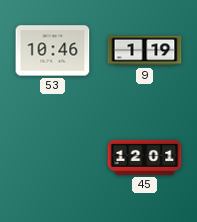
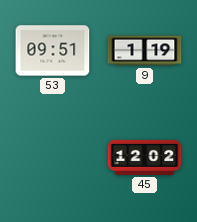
53: 10:46 -> 09:51
45: 12:01 -> 12:02
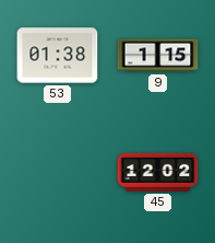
53: 09:51 -> 01:38
9: 1:19 -> 1:15
